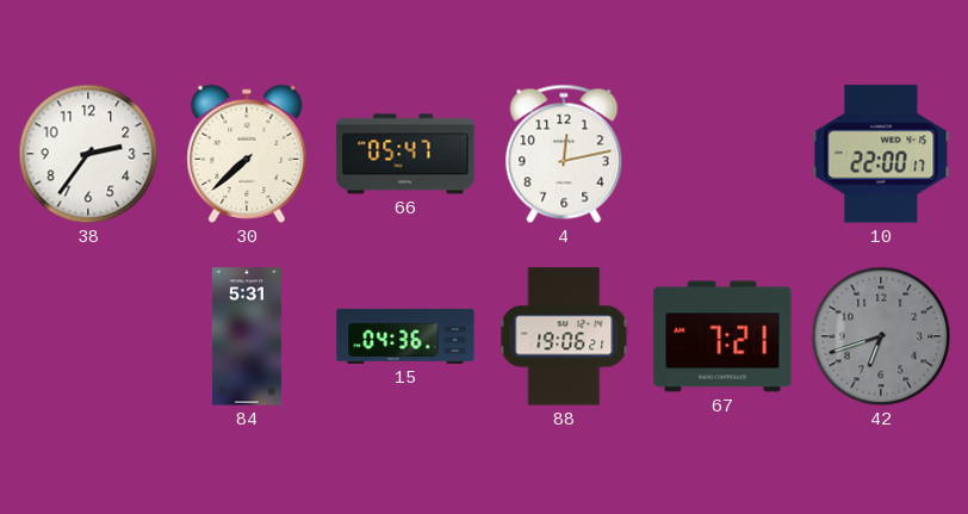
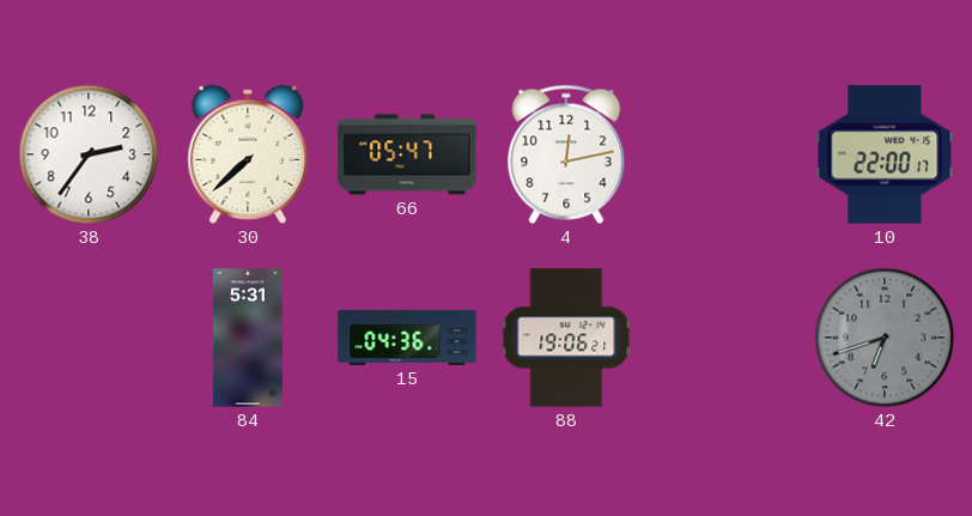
67: 7:21 -> none
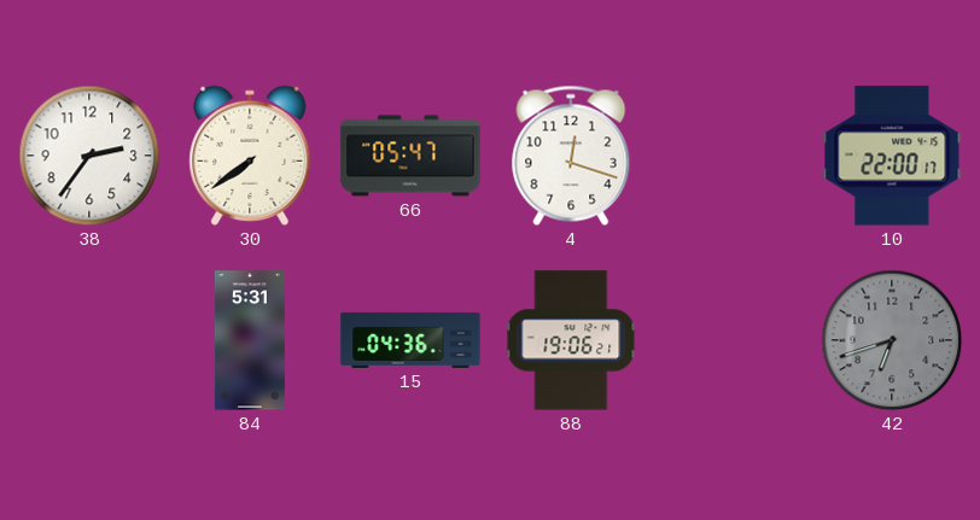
30: 7:38 -> 7:39
4: 12:13 -> 12:18
